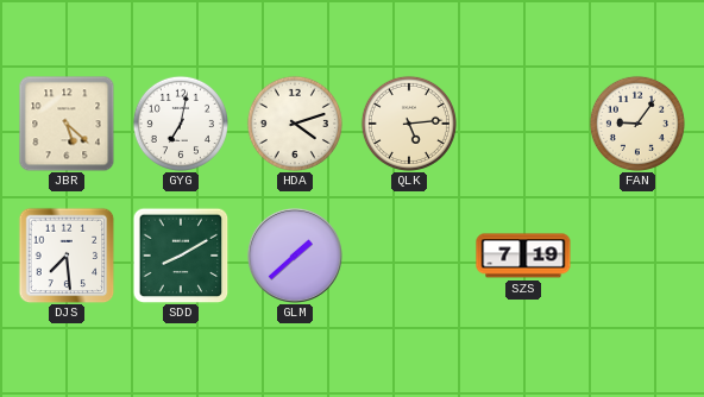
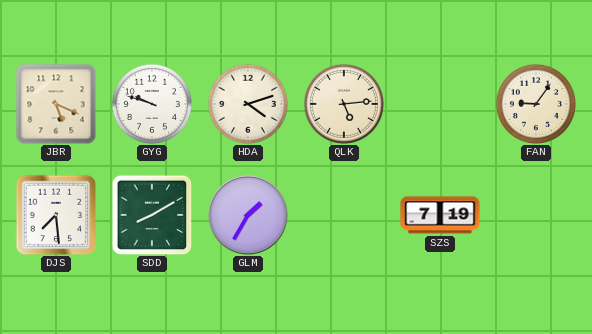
JBR: 5:22 -> 5:19
GYG: 7:02 -> 9:48
GLM: 1:38 -> 1:35
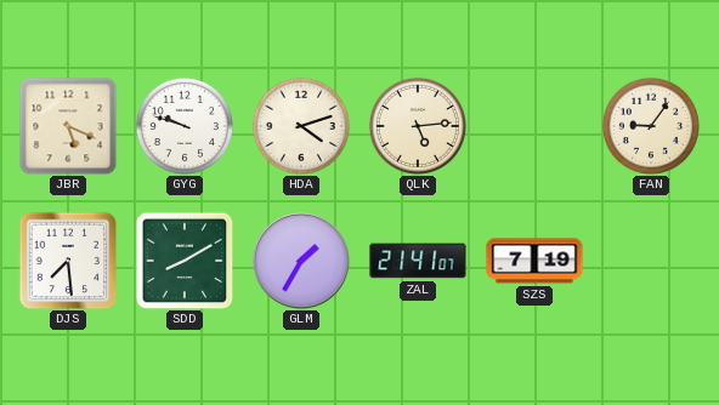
ZAL: none -> 21:41
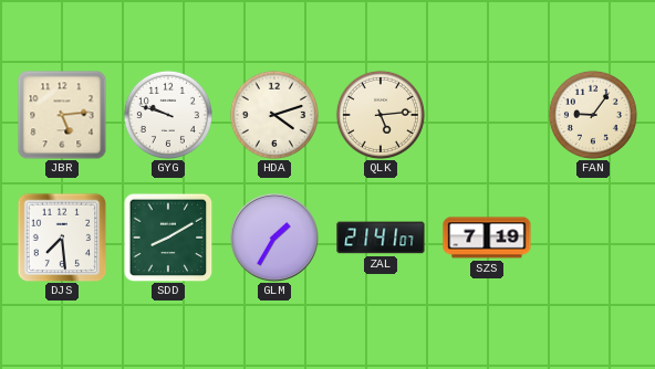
JBR: 5:19 -> 5:14
